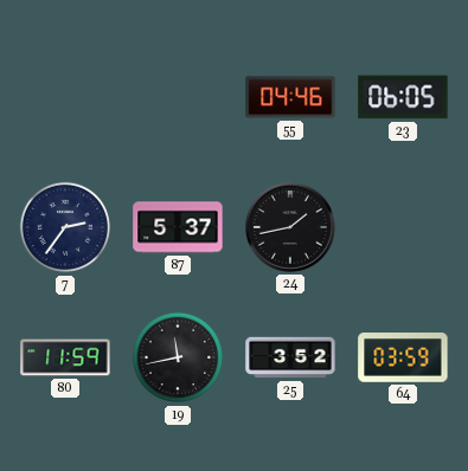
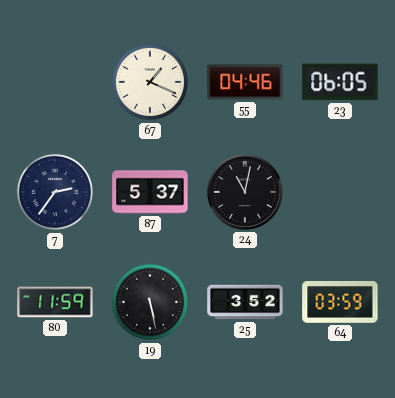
67: none -> 1:19
24: 1:43 -> 11:02
19: 11:43 -> 5:28
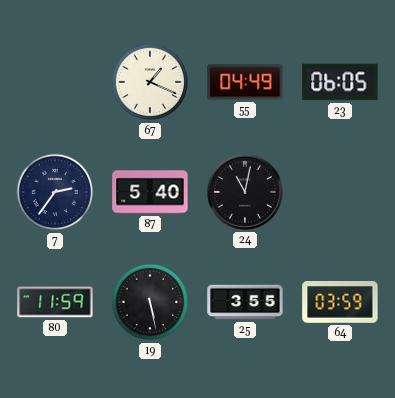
55: 04:46 -> 04:49
87: 5:37 -> 5:40
25: 3:52 -> 3:55
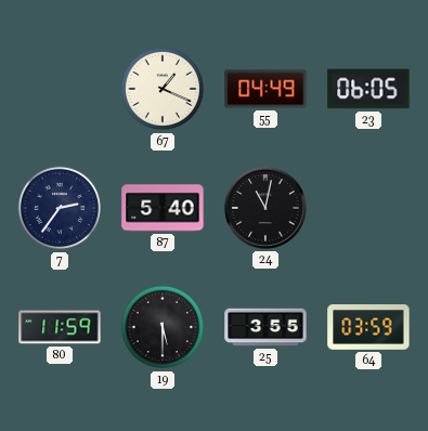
19: 5:28 -> 5:30
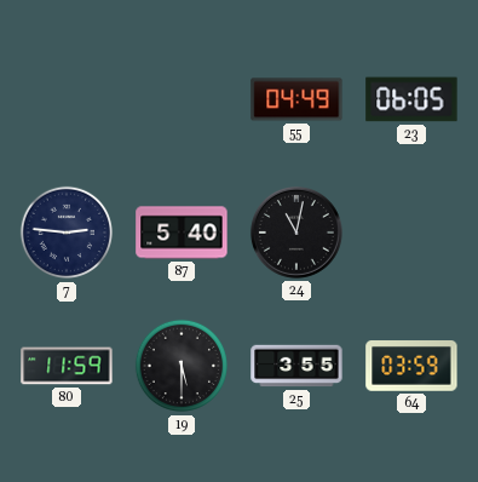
67: 1:19 -> none
7: 2:36 -> 2:46
